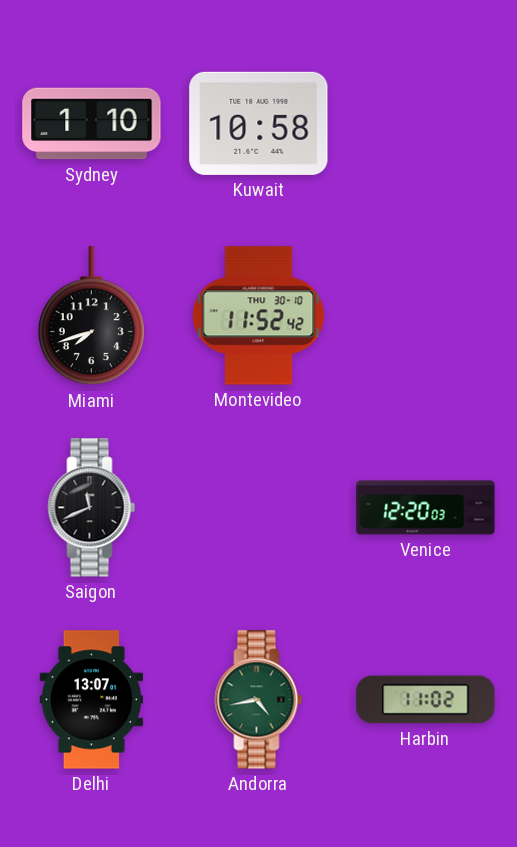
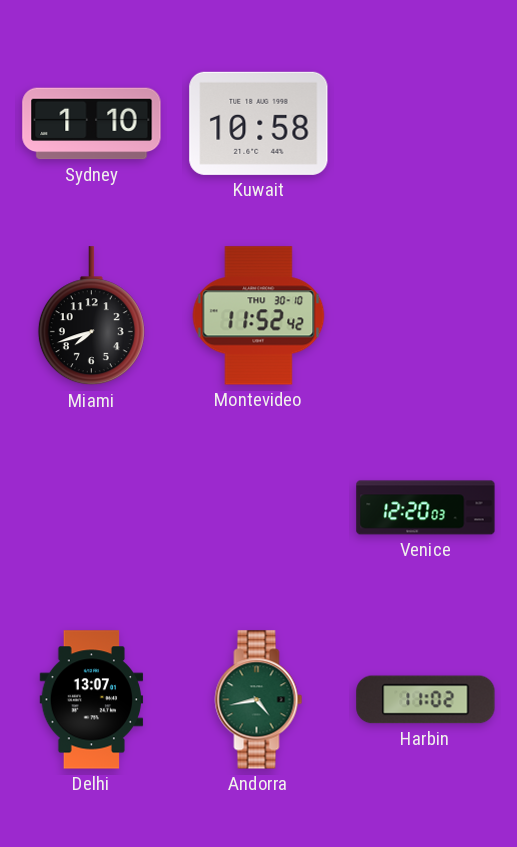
Saigon: 11:41 -> none
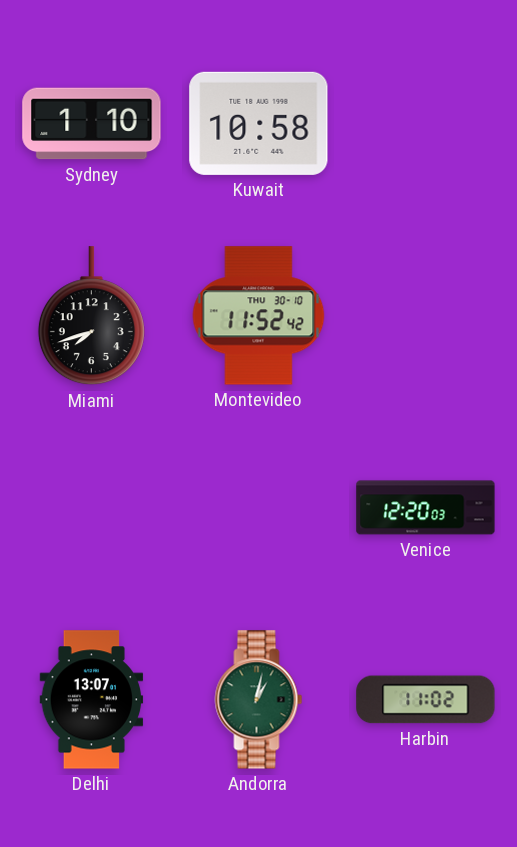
Andorra: 4:43 -> 1:02
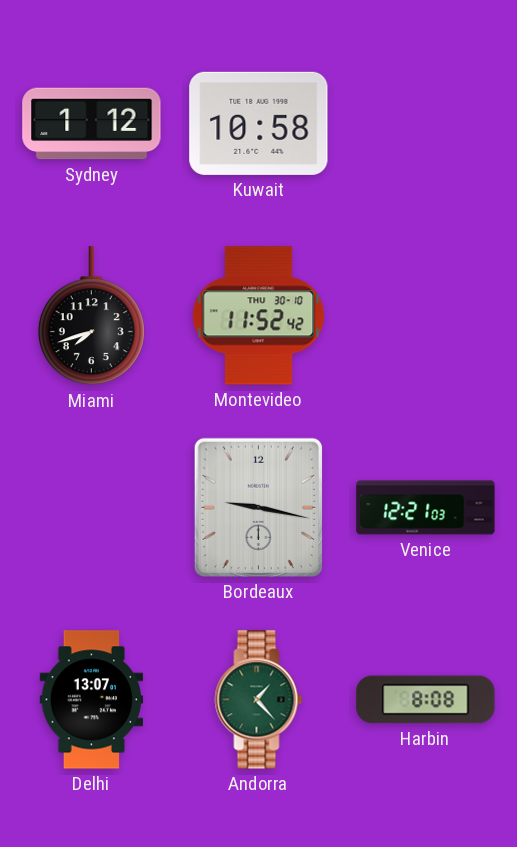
Sydney: 1:10 -> 1:12
Bordeaux: none -> 9:17
Venice: 12:20 -> 12:21
Andorra: 1:02 -> 1:23
Harbin: 11:02 -> 8:08
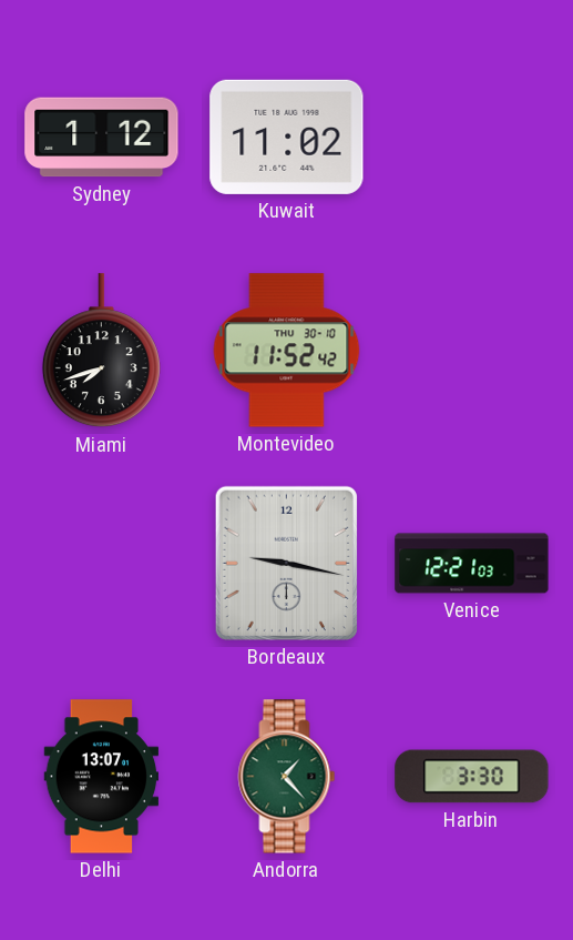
Kuwait: 10:58 -> 11:02
Harbin: 8:08 -> 3:30
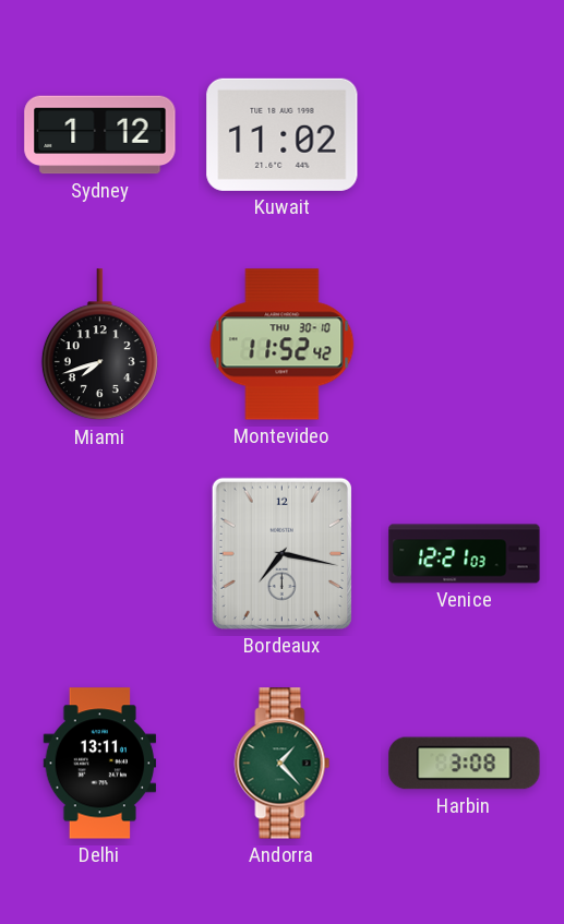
Bordeaux: 9:17 -> 7:17
Delhi: 13:07 -> 13:11
Harbin: 3:30 -> 3:08
